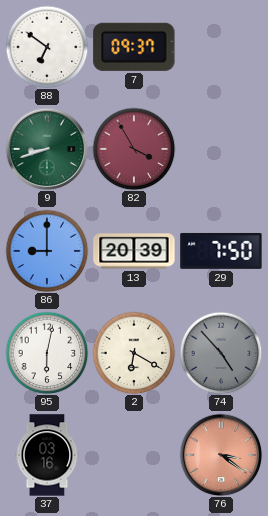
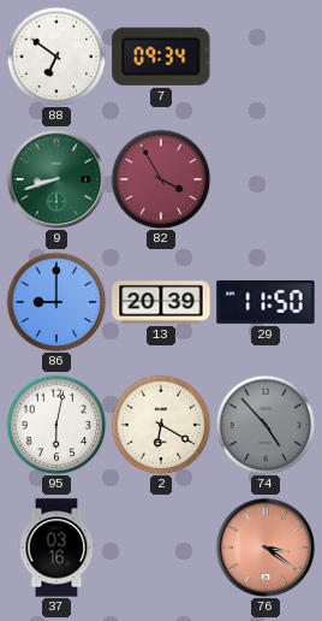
7: 09:37 -> 09:34
29: 7:50 -> 11:50
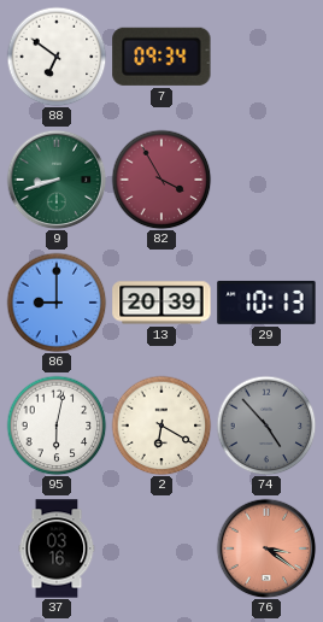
29: 11:50 -> 10:13
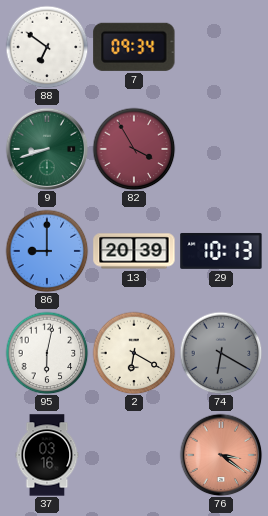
74: 4:53 -> 6:20
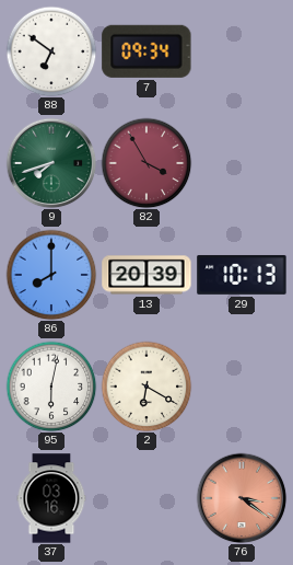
9: 8:42 -> 7:42
86: 9:00 -> 8:00
74: 6:20 -> none
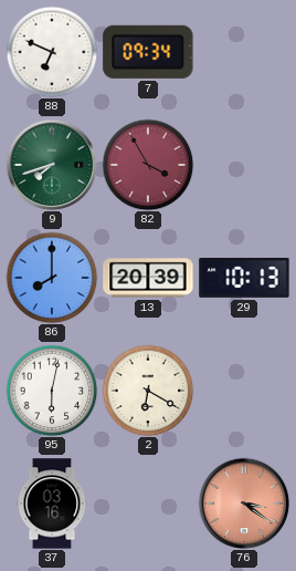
88: 6:51 -> 6:49
